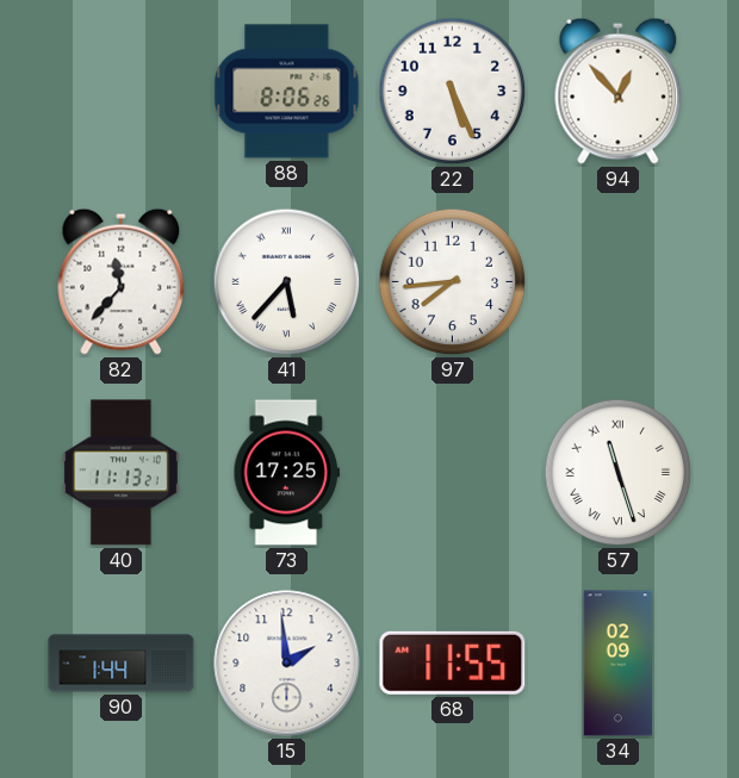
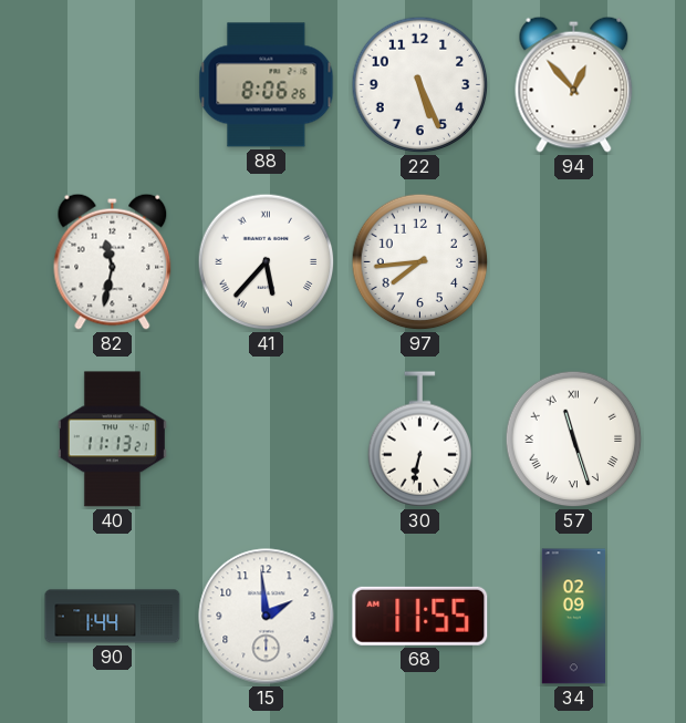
82: 11:37 -> 11:32
73: 17:25 -> none
30: none -> 6:32
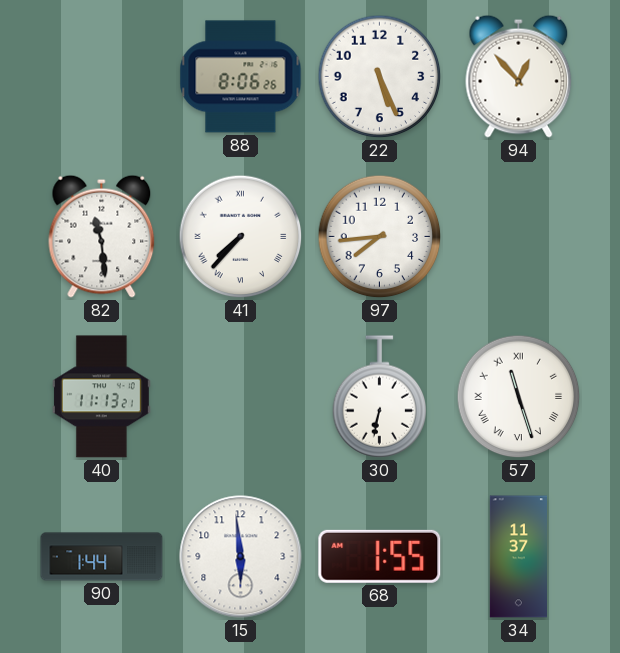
82: 11:32 -> 11:29
41: 5:37 -> 7:37
15: 1:59 -> 5:59
68: 11:55 -> 1:55
34: 02:09 -> 11:37
